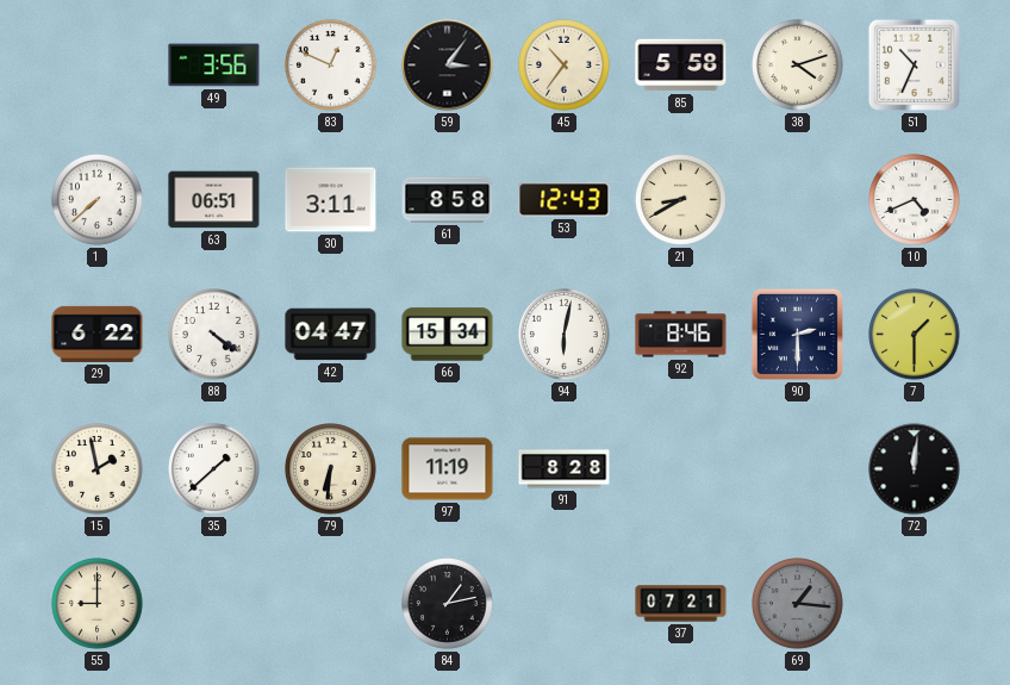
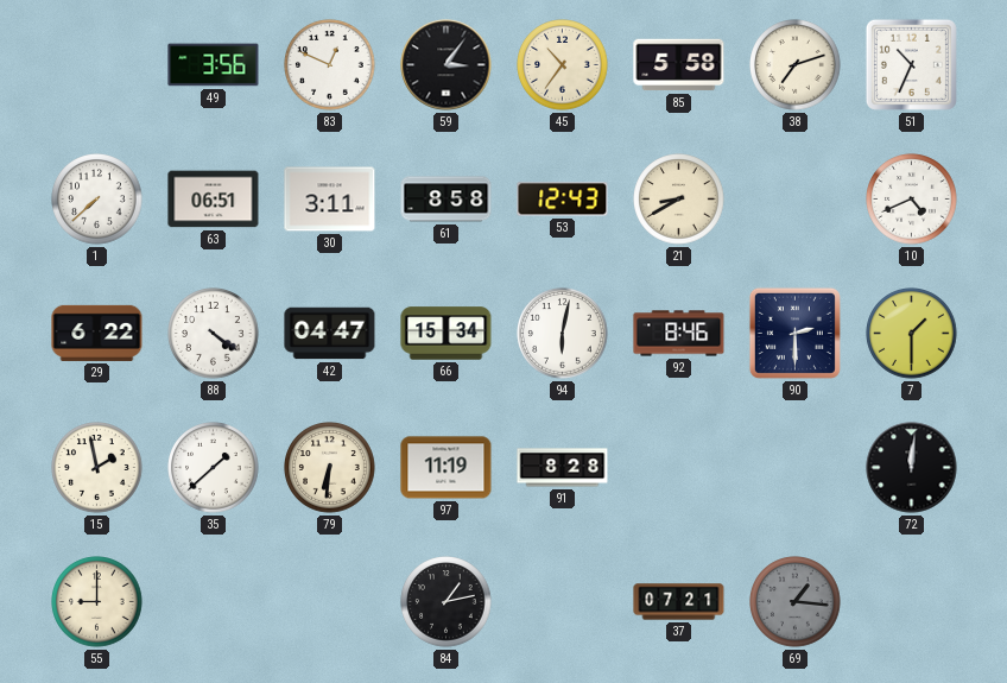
38: 4:12 -> 7:12
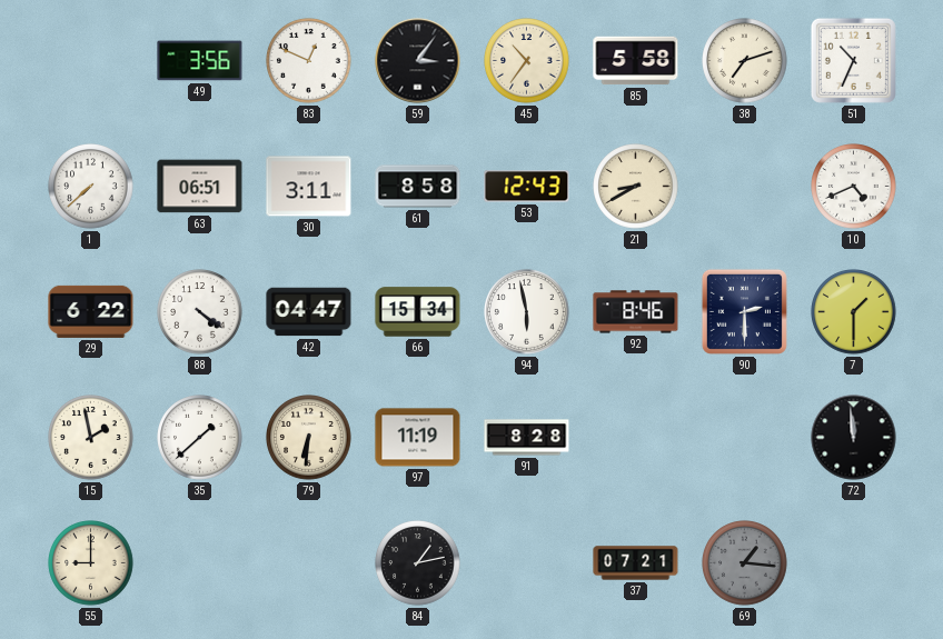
94: 6:02 -> 5:58
72: 12:01 -> 11:59
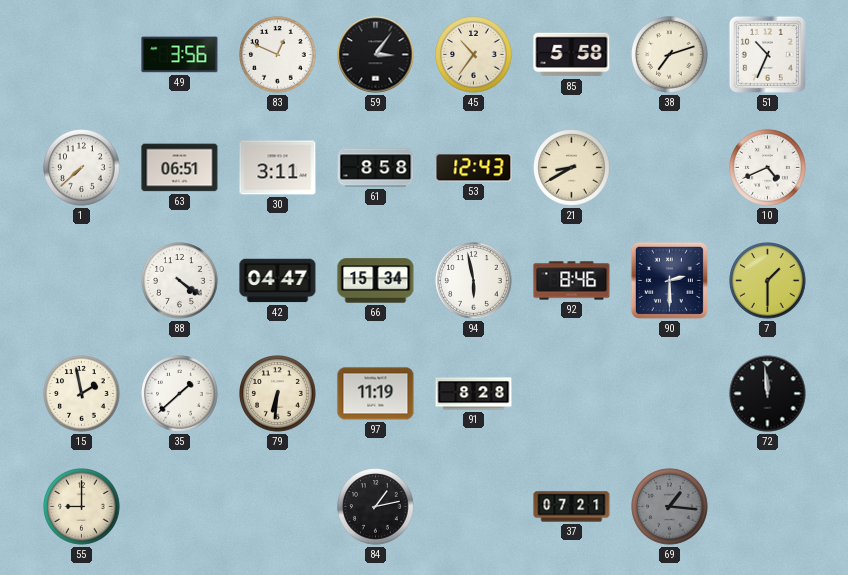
29: 6:22 -> none
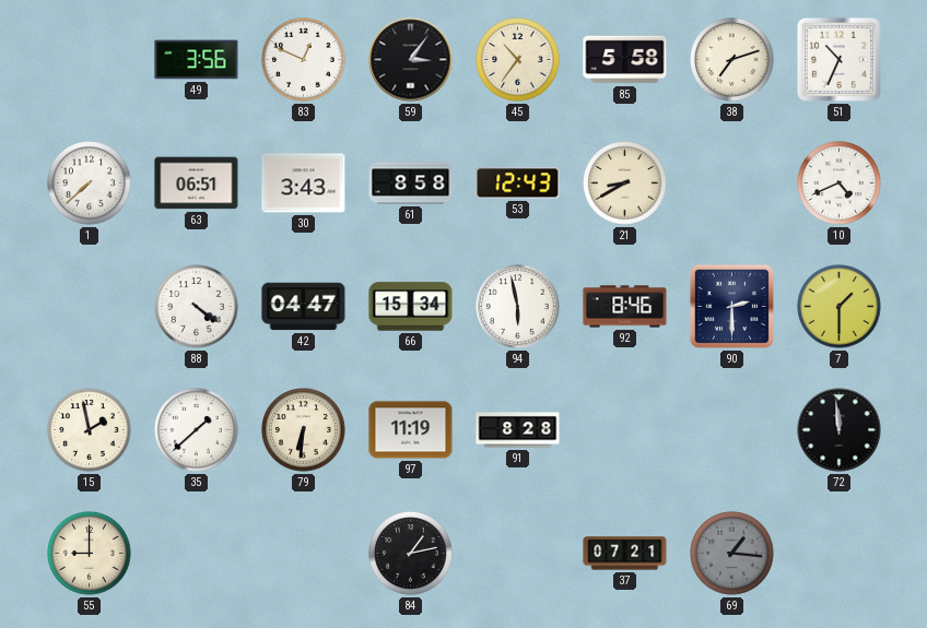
30: 3:11 -> 3:43
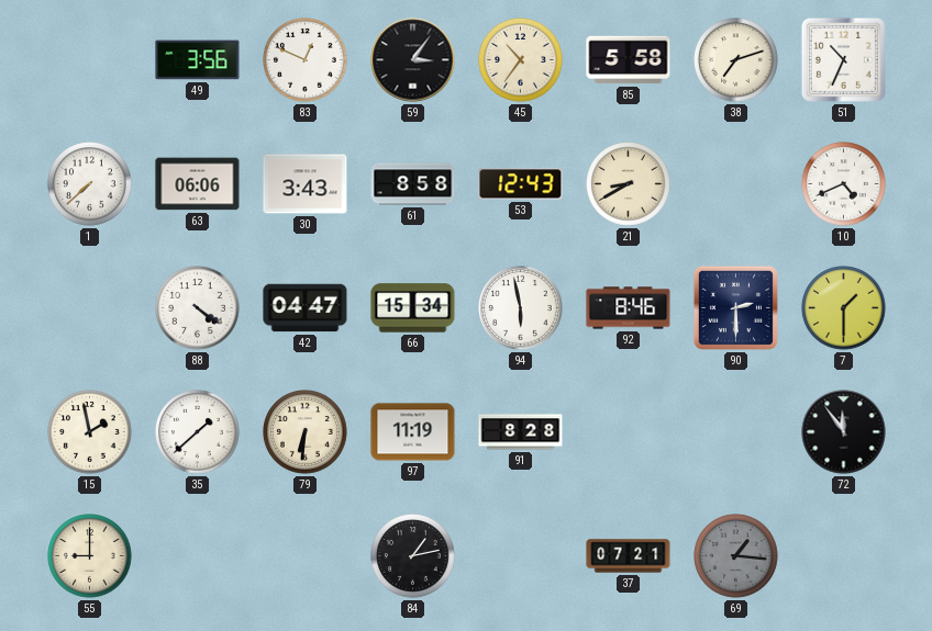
63: 06:51 -> 06:06
72: 11:59 -> 11:54
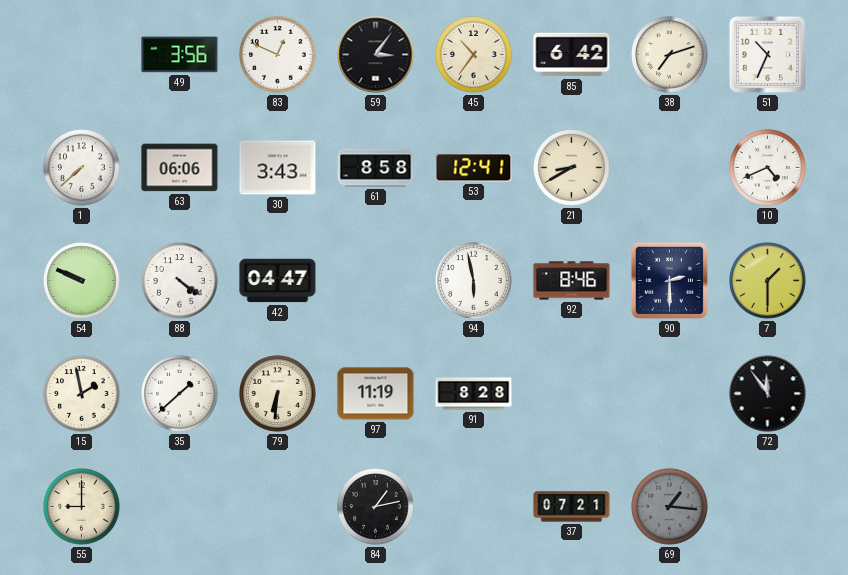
85: 5:58 -> 6:42
53: 12:43 -> 12:41
54: none -> 9:49
66: 15:34 -> none
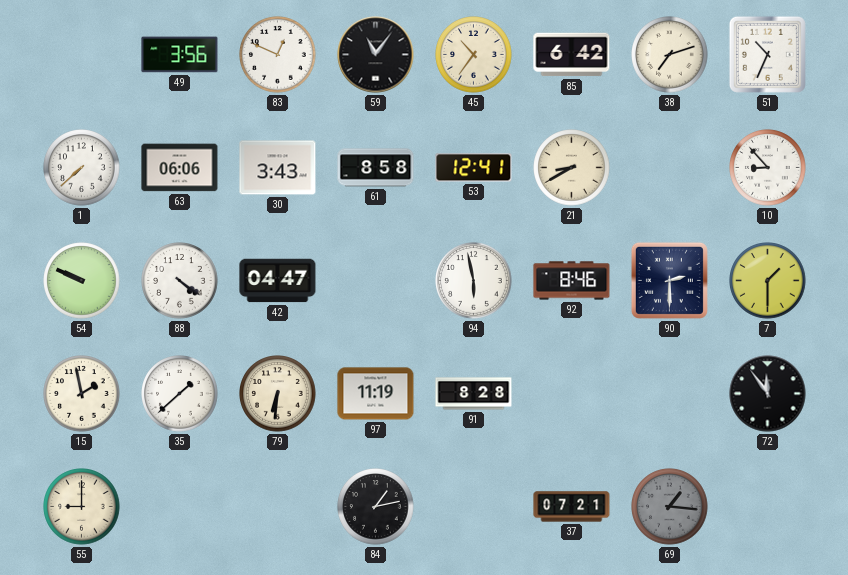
59: 3:06 -> 11:06
10: 4:41 -> 8:53
